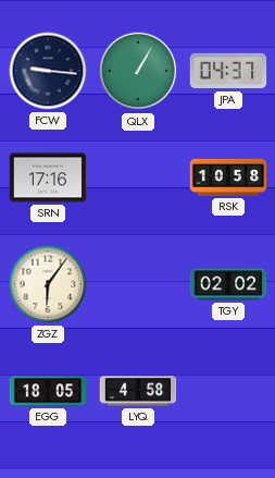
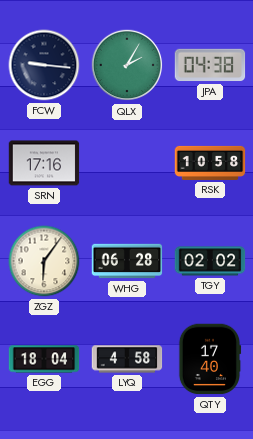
QLX: 1:05 -> 2:05
JPA: 04:37 -> 04:38
WHG: none -> 06:28
EGG: 18:05 -> 18:04
QTY: none -> 17:40
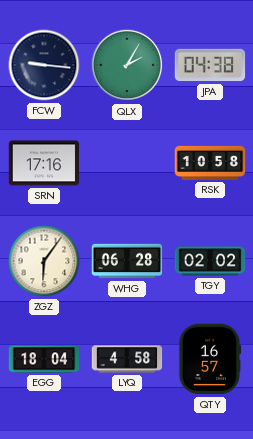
QTY: 17:40 -> 16:57
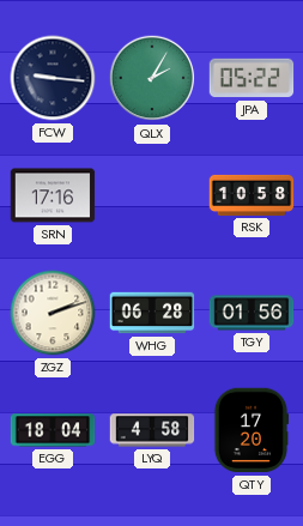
JPA: 04:38 -> 05:22
ZGZ: 6:06 -> 2:12
TGY: 02:02 -> 01:56
QTY: 16:57 -> 17:20
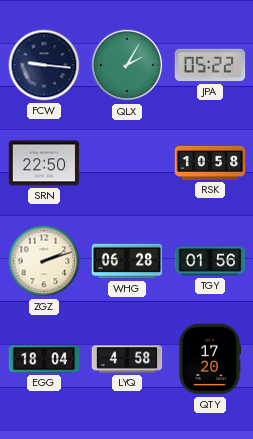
SRN: 17:16 -> 22:50
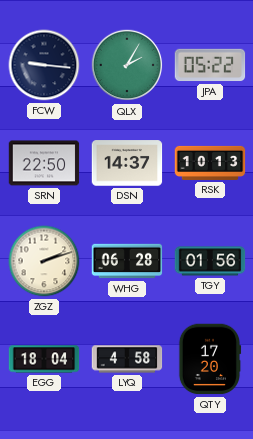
DSN: none -> 14:37
RSK: 10:58 -> 10:13
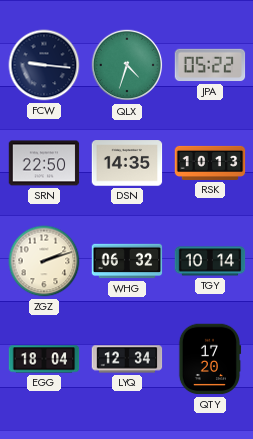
QLX: 2:05 -> 4:33
DSN: 14:37 -> 14:35
WHG: 06:28 -> 06:32
TGY: 01:56 -> 10:14
LYQ: 4:58 -> 12:34
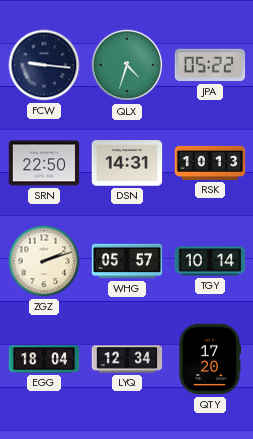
DSN: 14:35 -> 14:31
WHG: 06:32 -> 05:57
